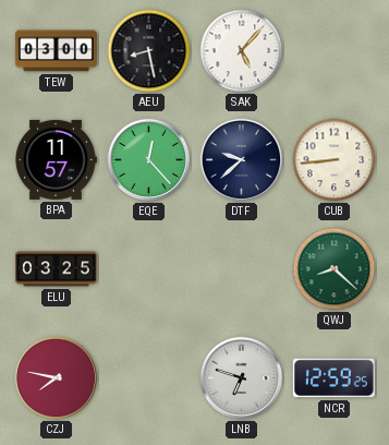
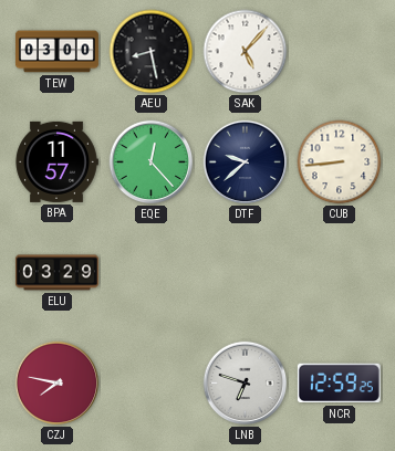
ELU: 03:25 -> 03:29
QWJ: 8:22 -> none
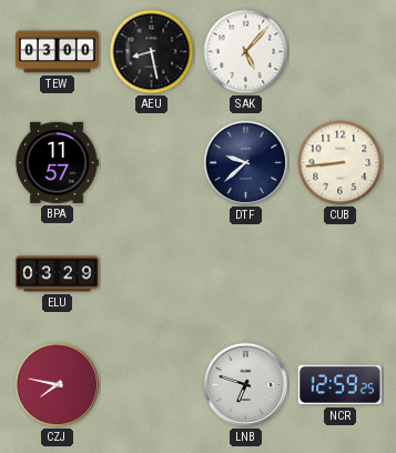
EQE: 12:23 -> none
